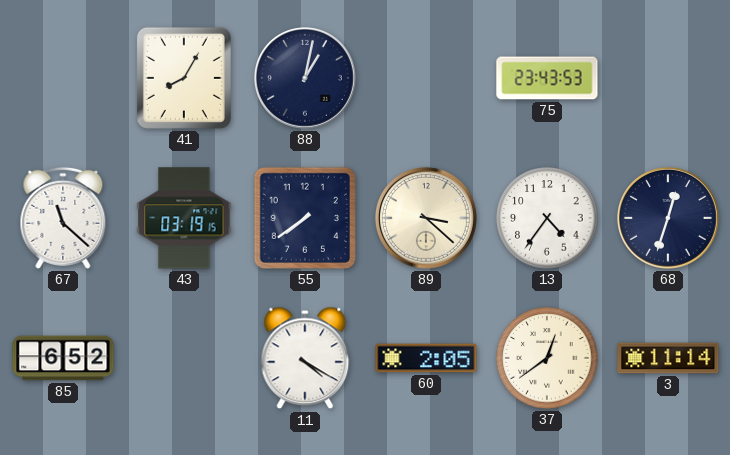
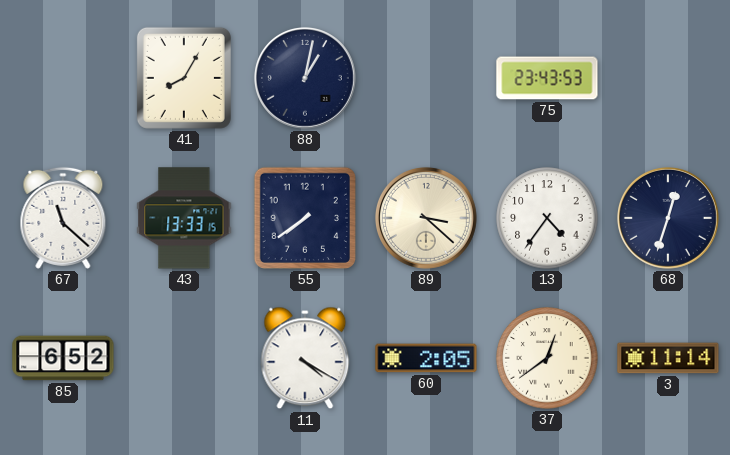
43: 03:19 -> 13:33
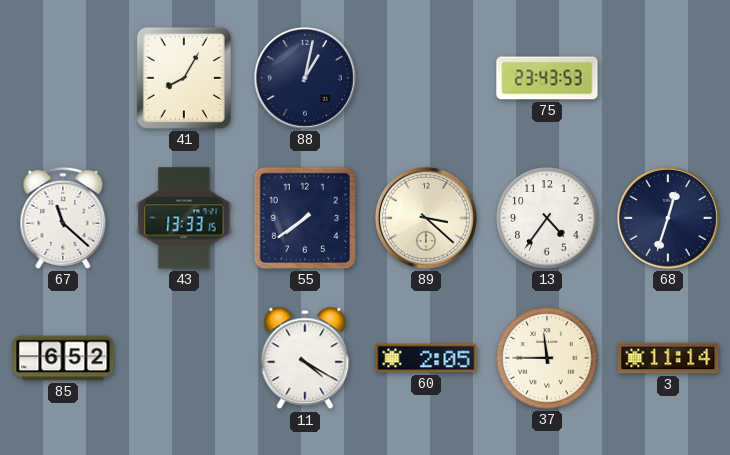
37: 12:39 -> 11:45
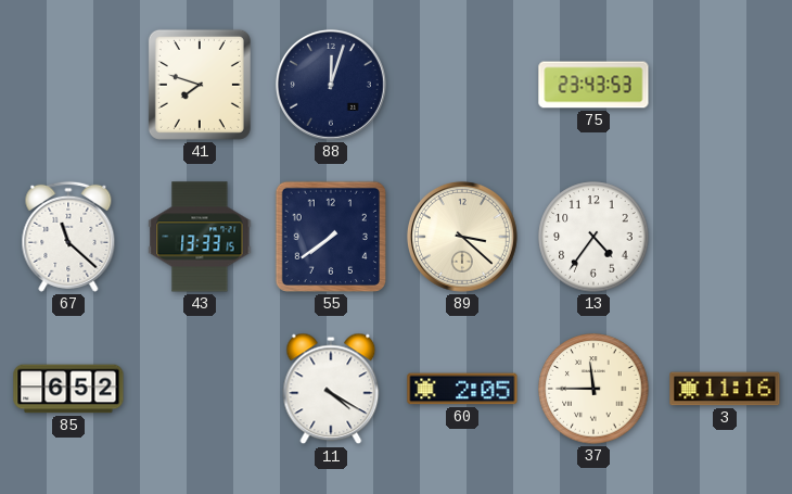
41: 8:05 -> 7:48
88: 1:02 -> 12:03
68: 12:33 -> none
3: 11:14 -> 11:16
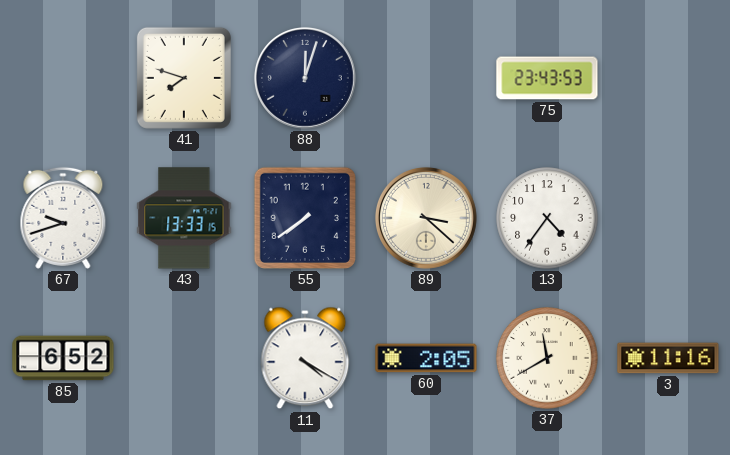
67: 11:22 -> 9:42
37: 11:45 -> 11:40
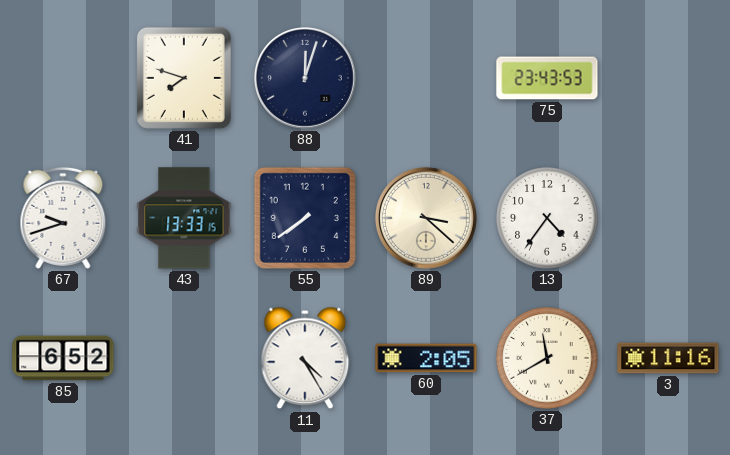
11: 4:20 -> 4:25
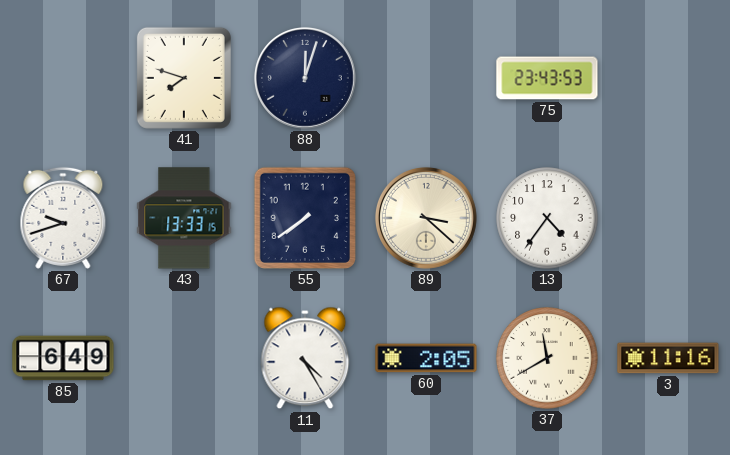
85: 6:52 -> 6:49
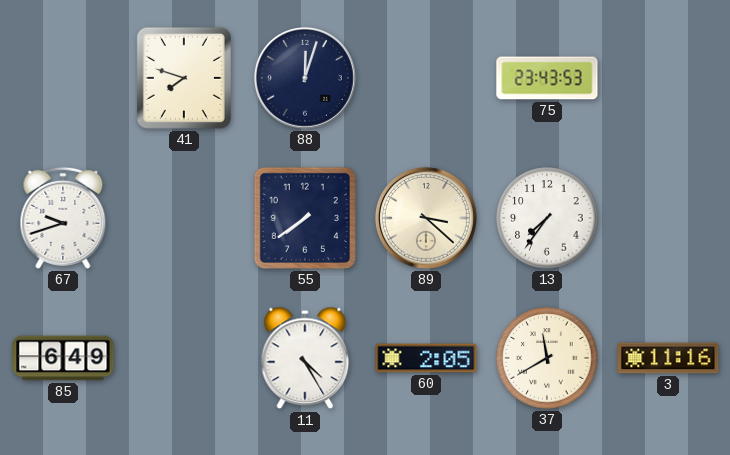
43: 13:33 -> none
13: 4:36 -> 7:36
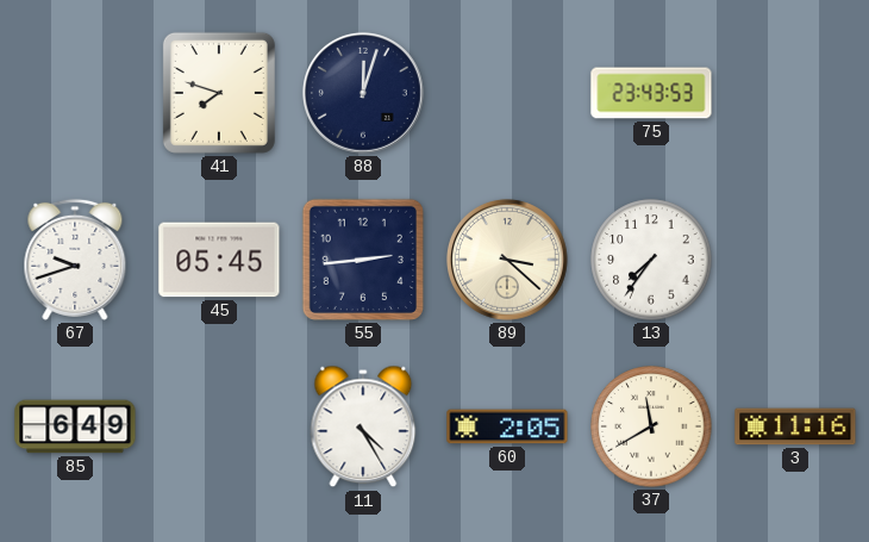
45: none -> 05:45
55: 7:39 -> 2:44
